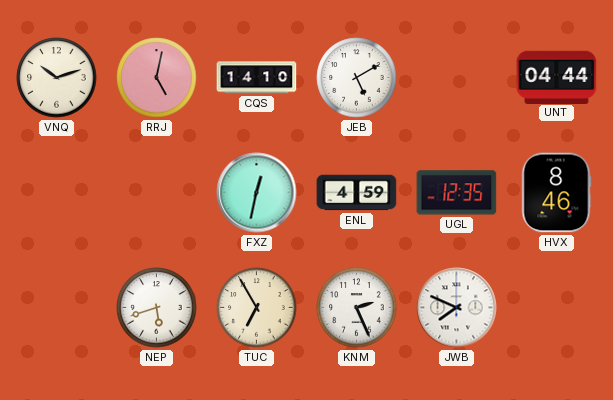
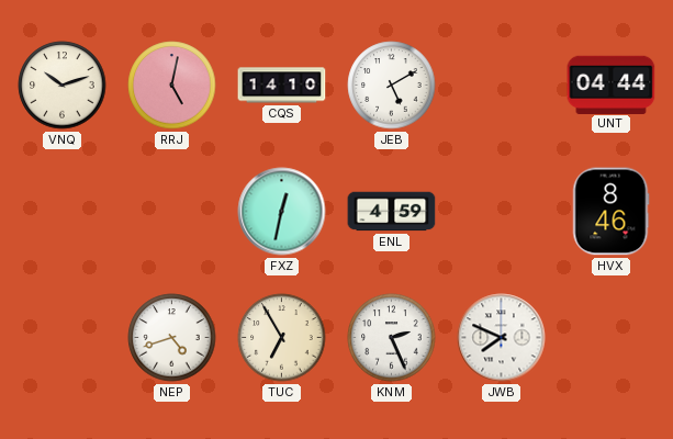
UGL: 12:35 -> none
NEP: 5:42 -> 4:42
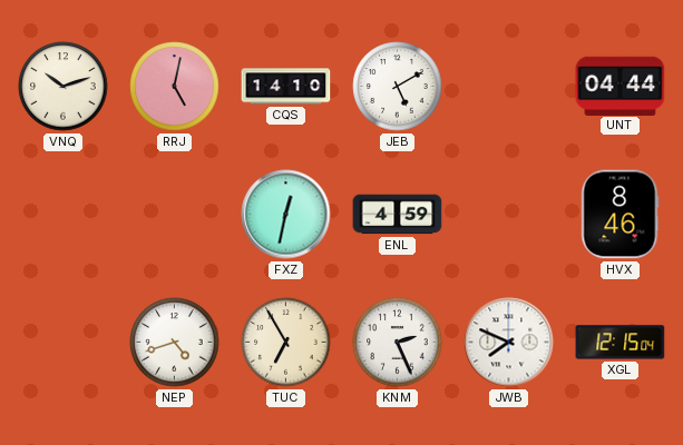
XGL: none -> 12:15
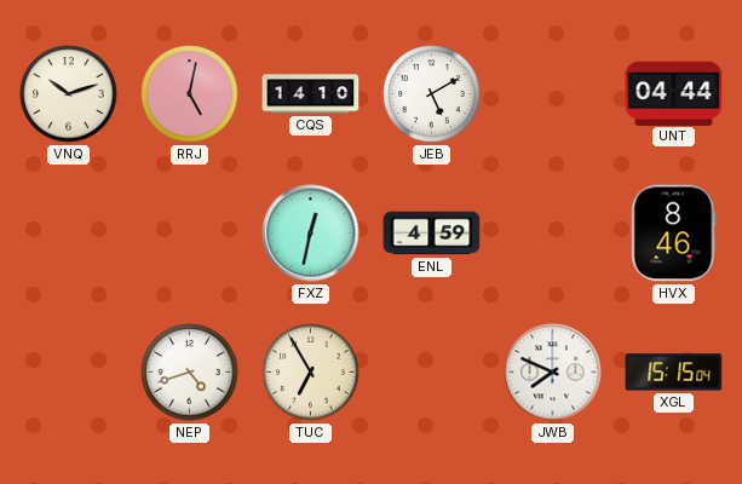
KNM: 2:26 -> none
XGL: 12:15 -> 15:15
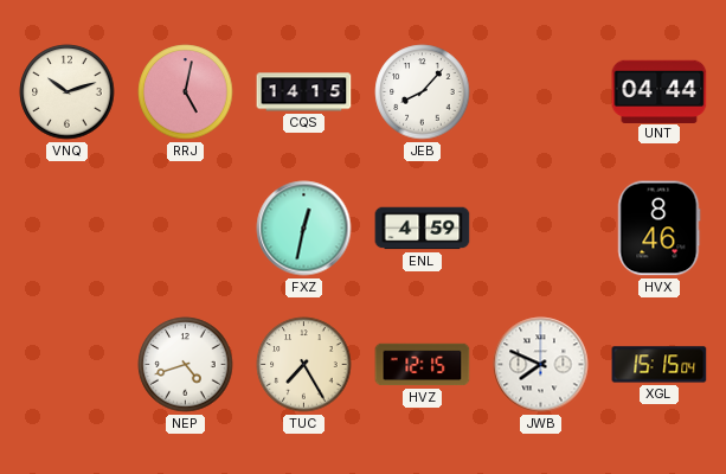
CQS: 14:10 -> 14:15
JEB: 5:10 -> 8:07
TUC: 6:55 -> 7:25
HVZ: none -> 12:15
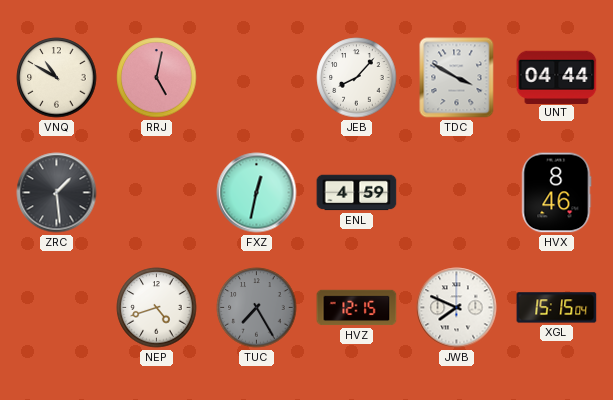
VNQ: 10:12 -> 10:50
CQS: 14:15 -> none
TDC: none -> 3:50
ZRC: none -> 1:29
TUC dial: cream -> grey
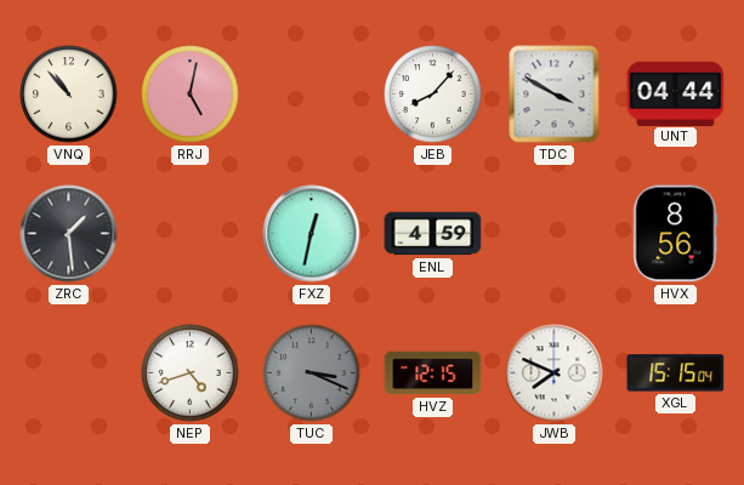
VNQ: 10:50 -> 10:53
HVX: 8:46 -> 8:56
TUC: 7:25 -> 3:19
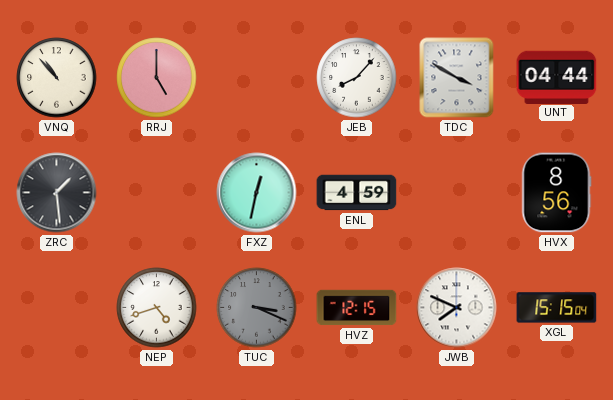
RRJ: 5:02 -> 5:00
